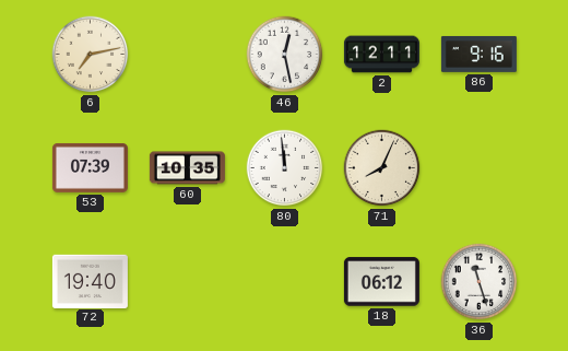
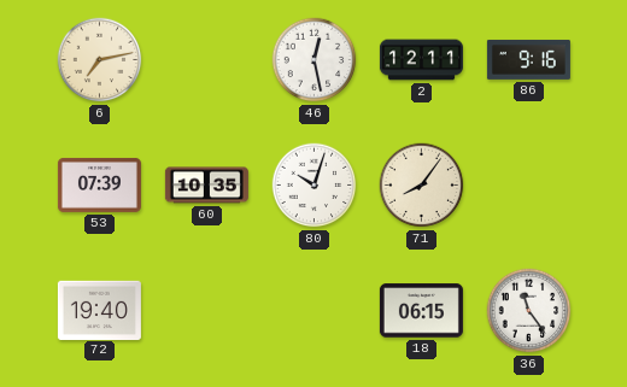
80: 11:59 -> 10:03
71: 8:04 -> 8:06
18: 06:12 -> 06:15
36: 11:27 -> 11:24
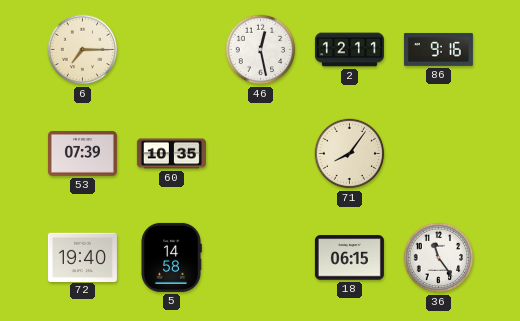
6: 7:13 -> 7:15
80: 10:03 -> none
5: none -> 14:58
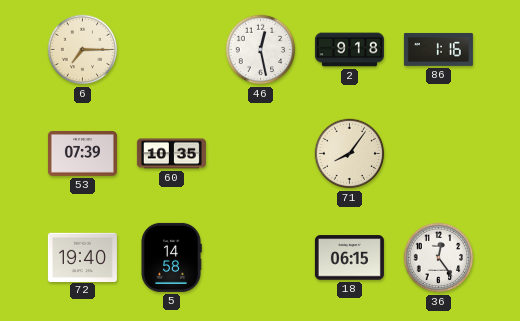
2: 12:11 -> 9:18
86: 9:16 -> 1:16
36: 11:24 -> 12:24
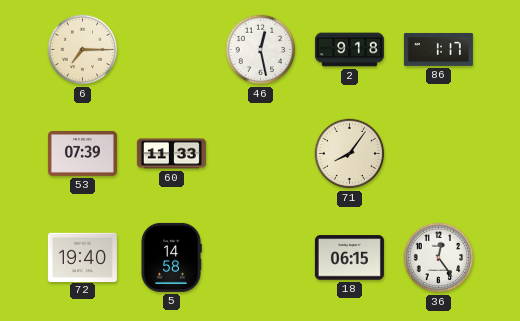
86: 1:16 -> 1:17
60: 10:35 -> 11:33
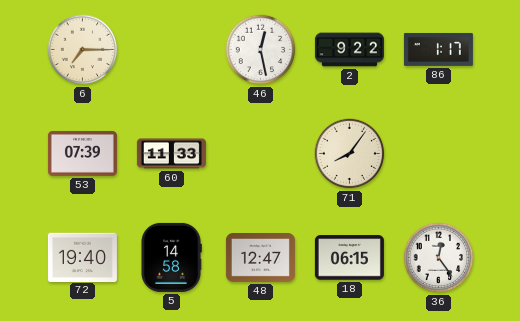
2: 9:18 -> 9:22
48: none -> 12:47
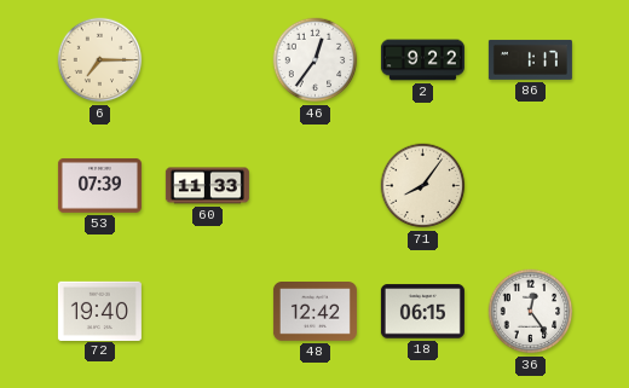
46: 12:28 -> 12:36
5: 14:58 -> none
48: 12:47 -> 12:42
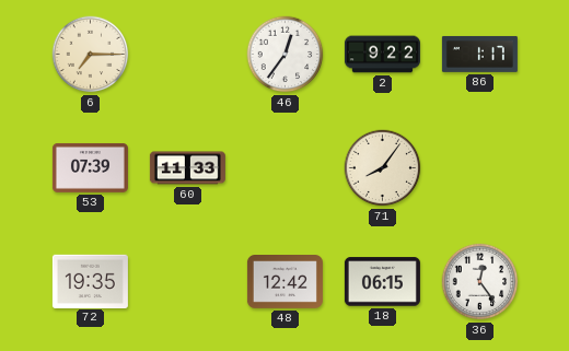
72: 19:40 -> 19:35
